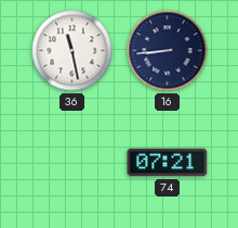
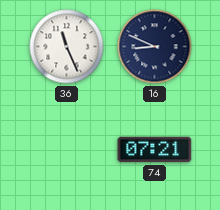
36: 11:28 -> 11:26
16: 8:44 -> 8:49
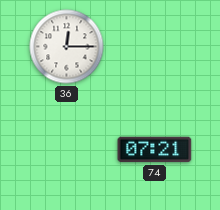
36: 11:26 -> 12:15
16: 8:49 -> none
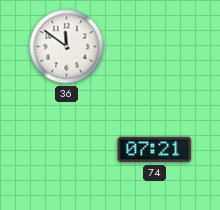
36: 12:15 -> 11:51
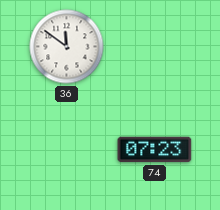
74: 07:21 -> 07:23
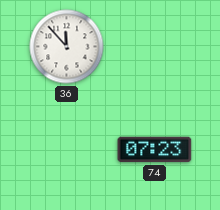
36: 11:51 -> 11:53
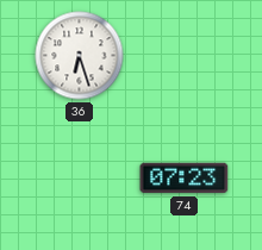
36: 11:53 -> 6:27
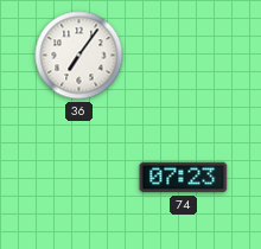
36: 6:27 -> 7:06
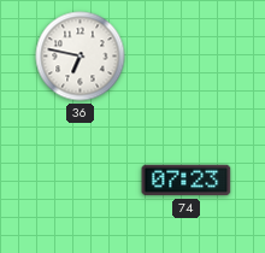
36: 7:06 -> 6:47
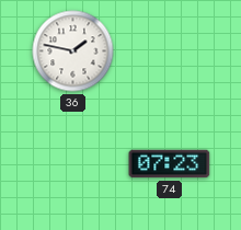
36: 6:47 -> 1:47
